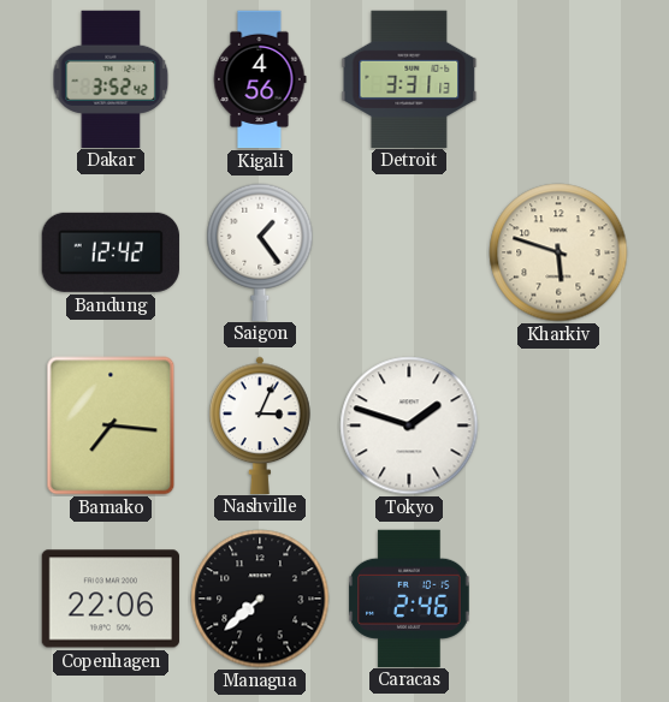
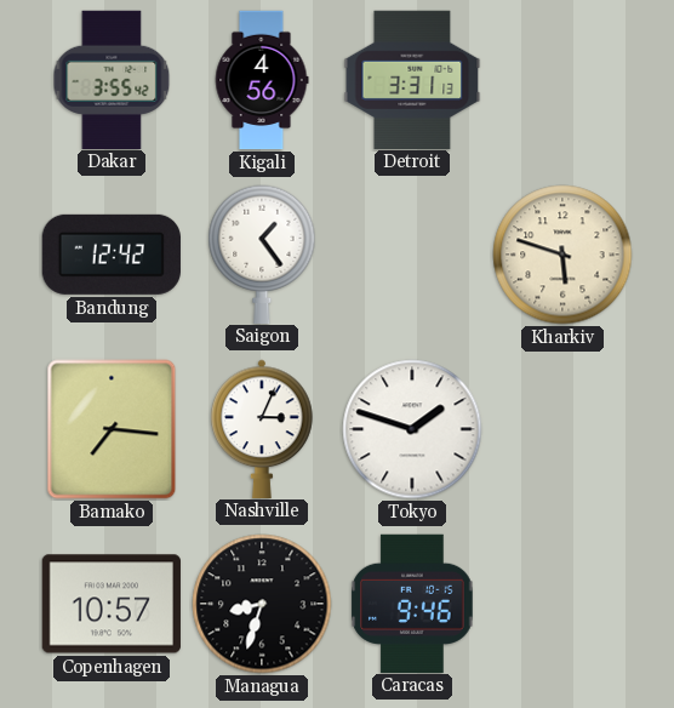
Dakar: 3:52 -> 3:55
Copenhagen: 22:06 -> 10:57
Managua: 7:38 -> 8:33
Caracas: 2:46 -> 9:46
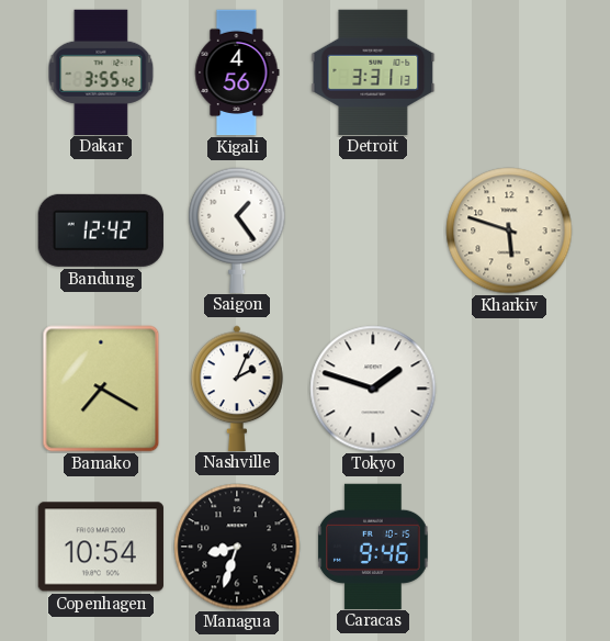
Bamako: 7:16 -> 7:20
Nashville: 3:04 -> 2:04
Copenhagen: 10:57 -> 10:54
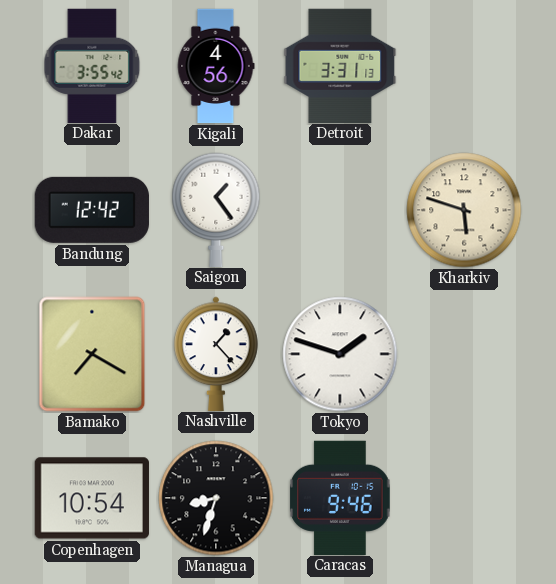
Nashville: 2:04 -> 1:23
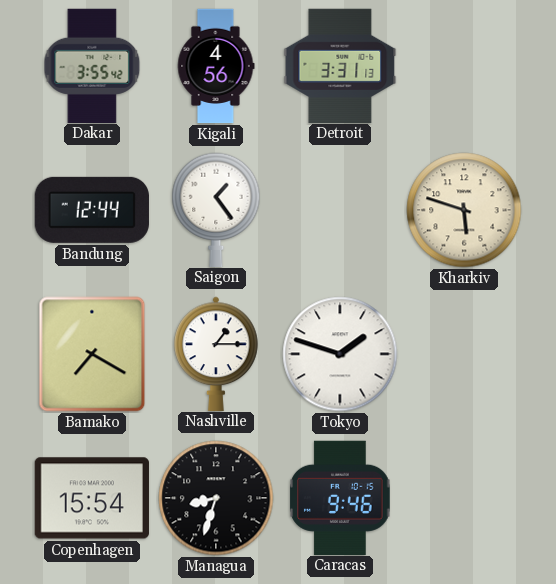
Bandung: 12:42 -> 12:44
Nashville: 1:23 -> 1:15
Copenhagen: 10:54 -> 15:54
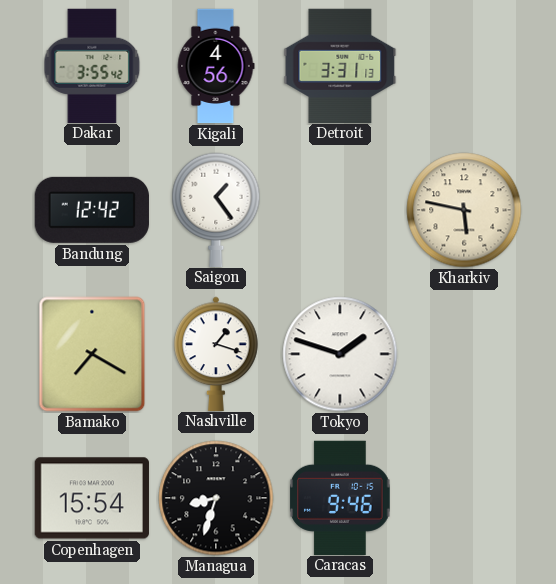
Bandung: 12:44 -> 12:42
Kharkiv: 5:48 -> 5:47
Nashville: 1:15 -> 1:18
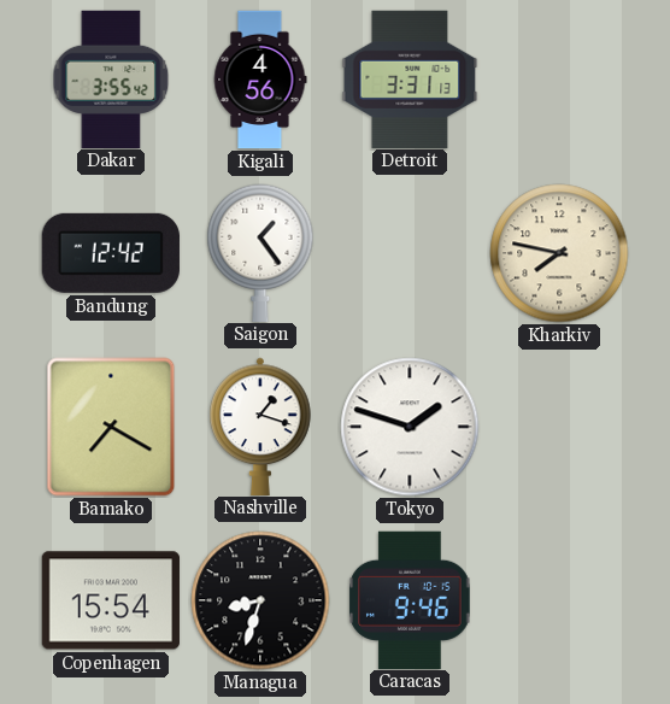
Kharkiv: 5:47 -> 7:47
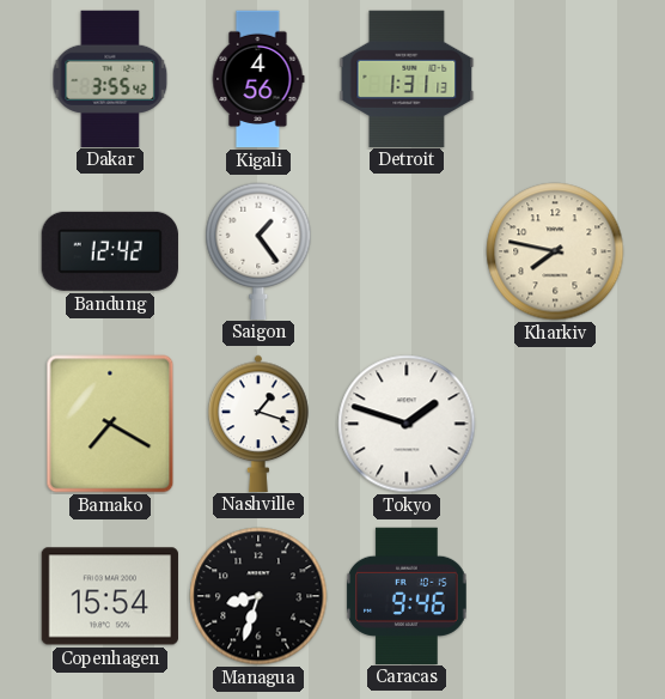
Detroit: 3:31 -> 1:31
